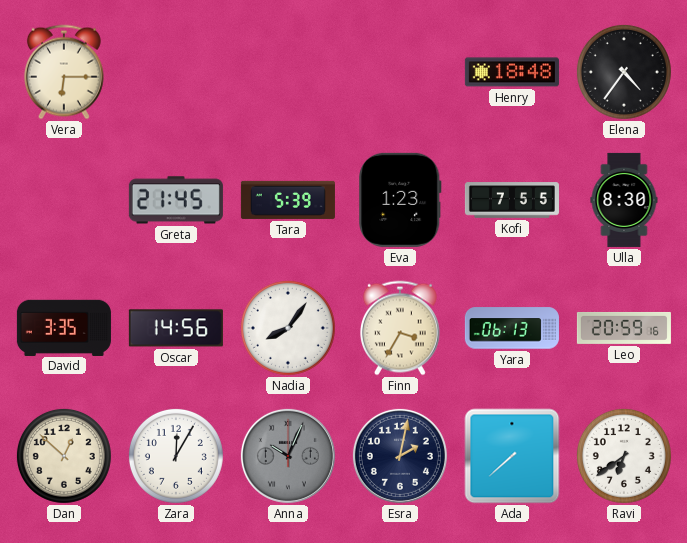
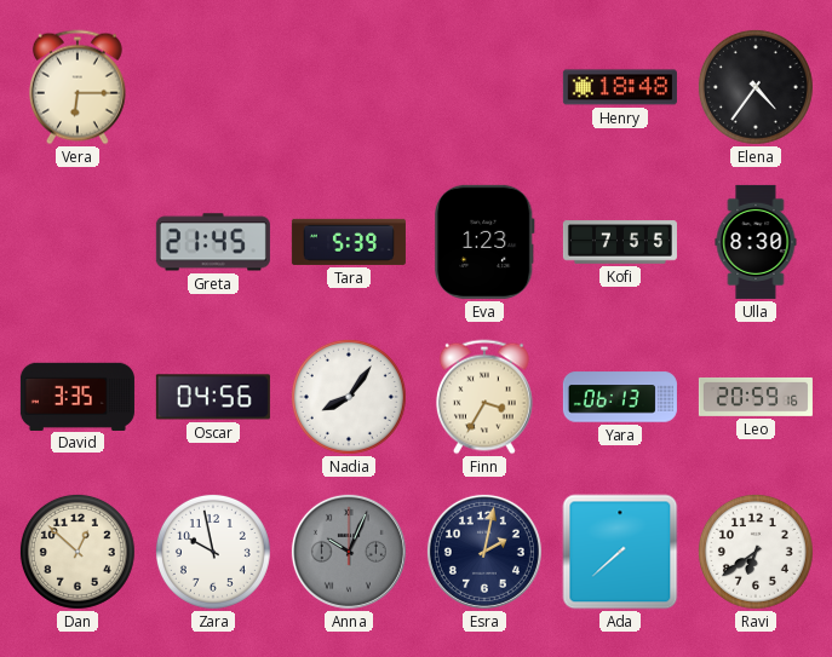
Oscar: 14:56 -> 04:56
Zara: 12:05 -> 9:58
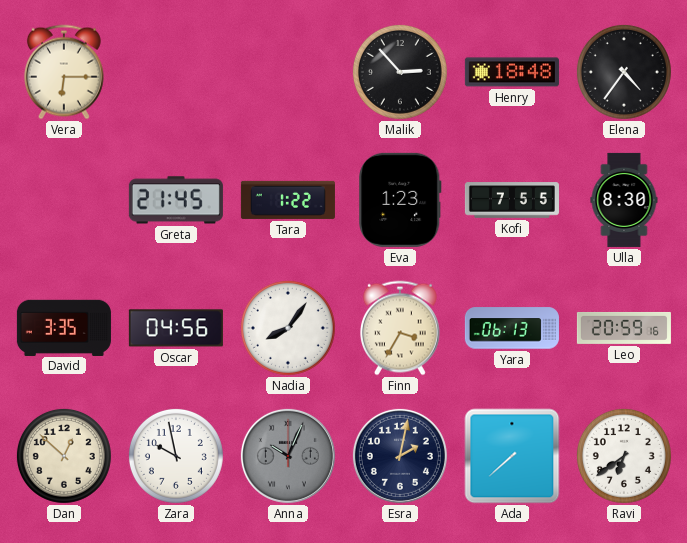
Malik: none -> 2:53
Tara: 5:39 -> 1:22
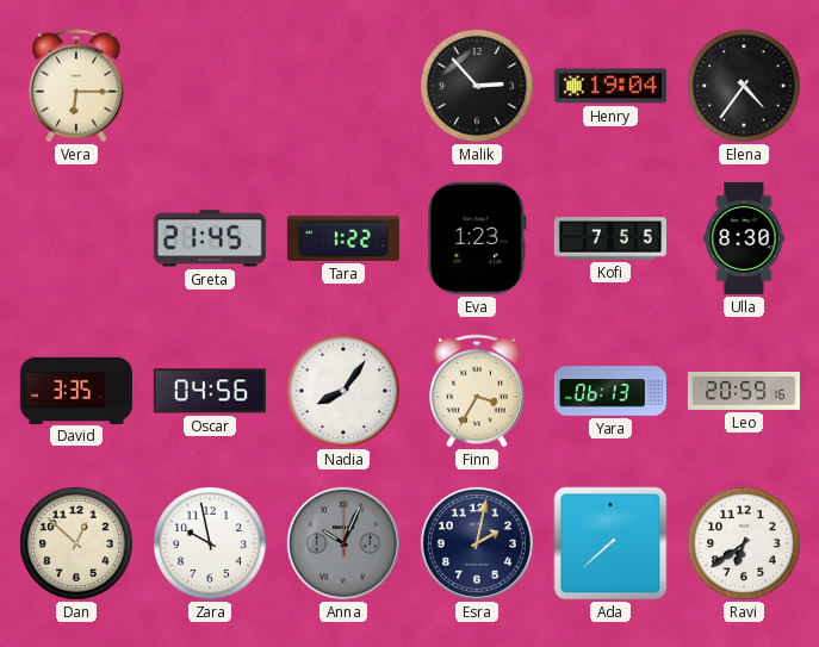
Henry: 18:48 -> 19:04
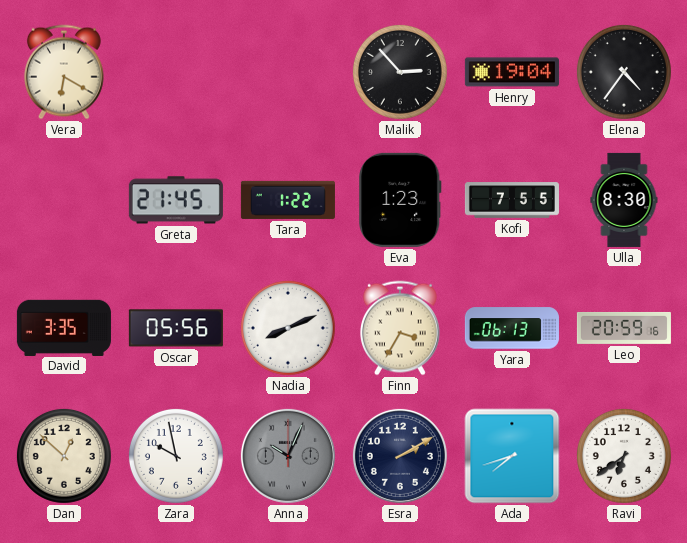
Vera: 6:15 -> 6:20
Oscar: 04:56 -> 05:56
Nadia: 8:06 -> 8:11
Esra: 2:02 -> 2:10
Ada: 7:38 -> 7:42
